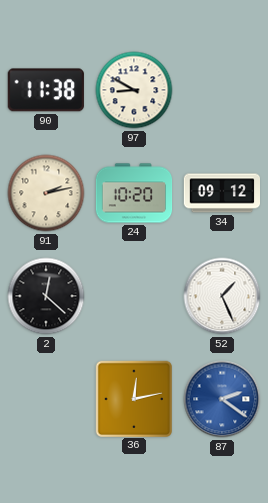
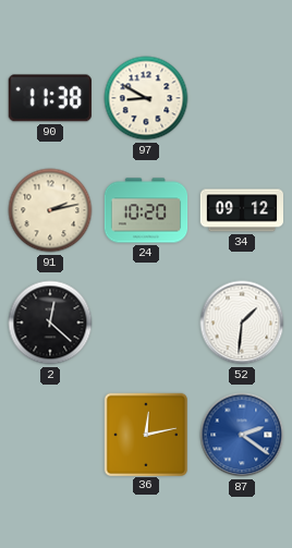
52: 1:26 -> 1:31
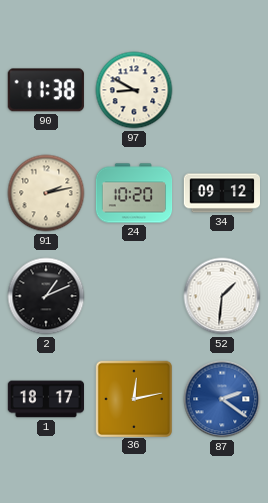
2: 12:22 -> 1:11
1: none -> 18:17
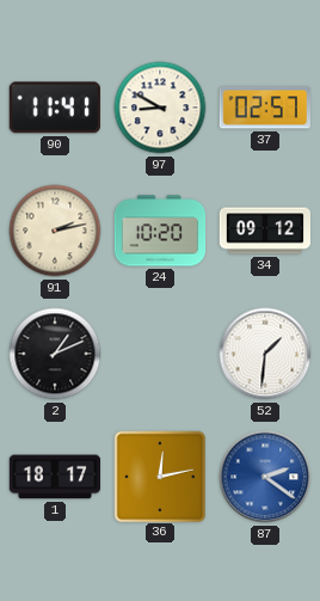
90: 11:38 -> 11:41
37: none -> 02:57
